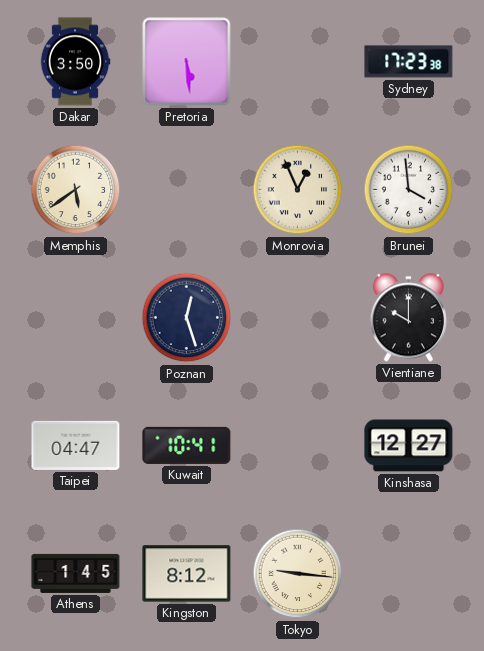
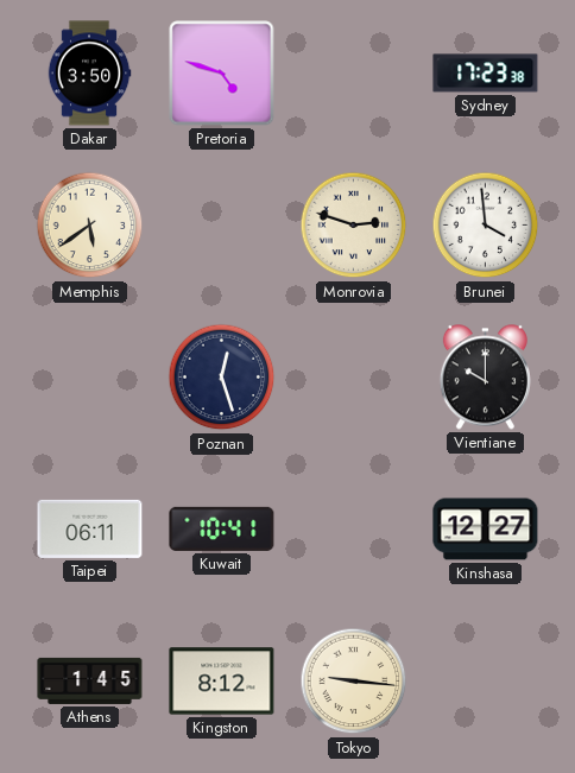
Pretoria: 5:29 -> 4:48
Monrovia: 12:56 -> 2:48
Taipei: 04:47 -> 06:11
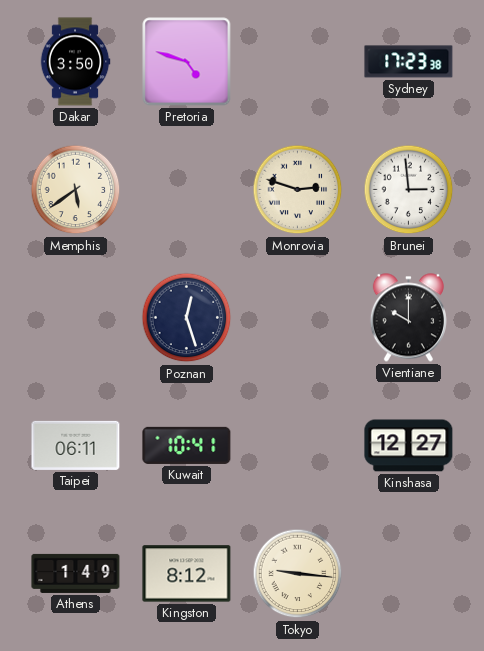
Brunei: 3:59 -> 2:59
Athens: 1:45 -> 1:49
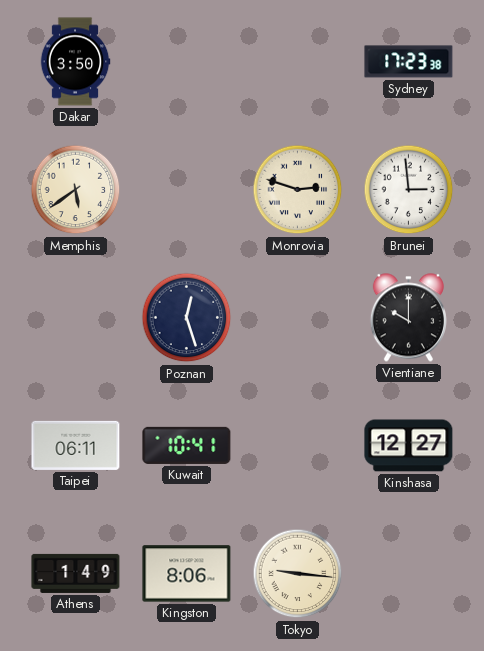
Pretoria: 4:48 -> none
Kingston: 8:12 -> 8:06
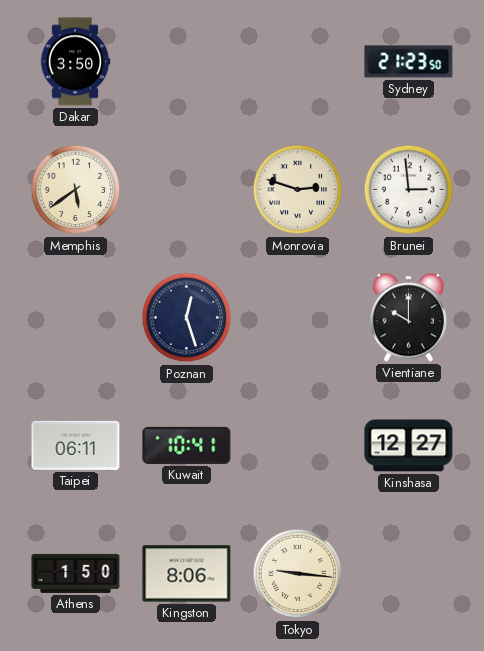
Sydney: 17:23 -> 21:23
Athens: 1:49 -> 1:50
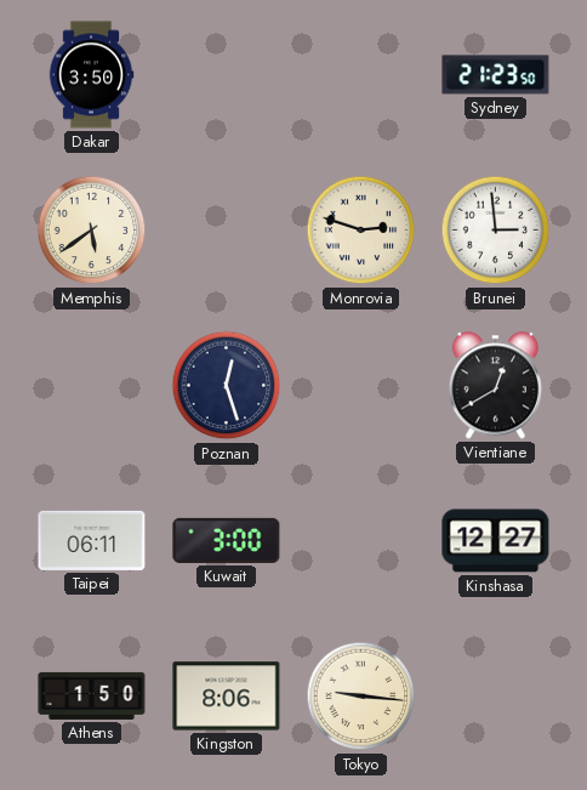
Vientiane: 10:00 -> 12:40
Kuwait: 10:41 -> 3:00
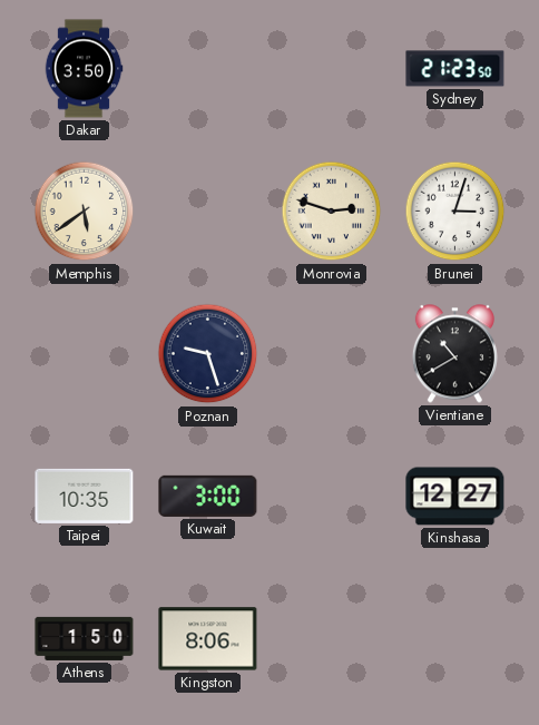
Brunei: 2:59 -> 3:03
Poznan: 12:27 -> 9:27
Vientiane: 12:40 -> 10:40
Taipei: 06:11 -> 10:35
Tokyo: 9:16 -> none
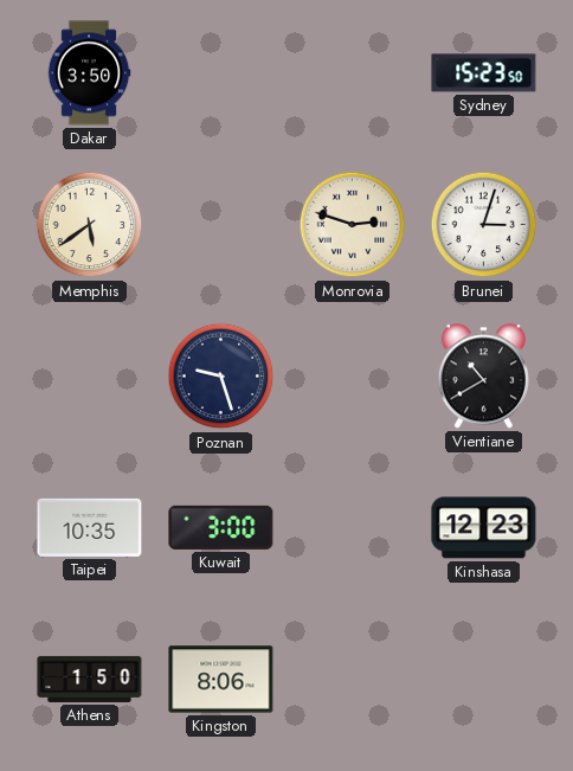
Sydney: 21:23 -> 15:23
Kinshasa: 12:27 -> 12:23
